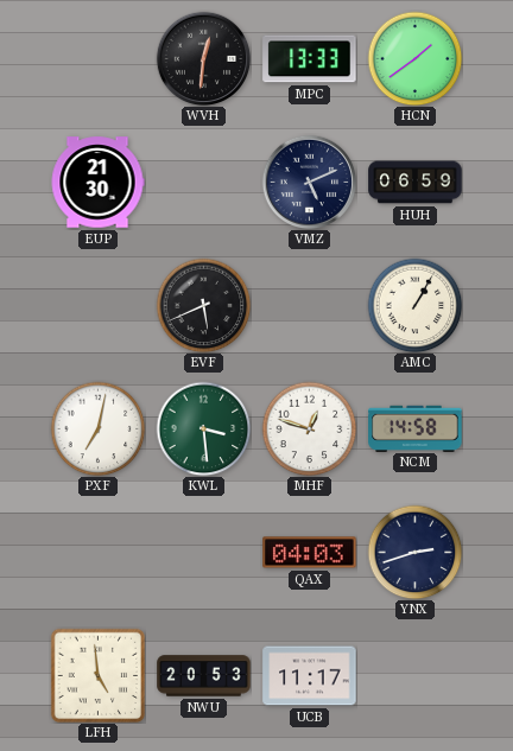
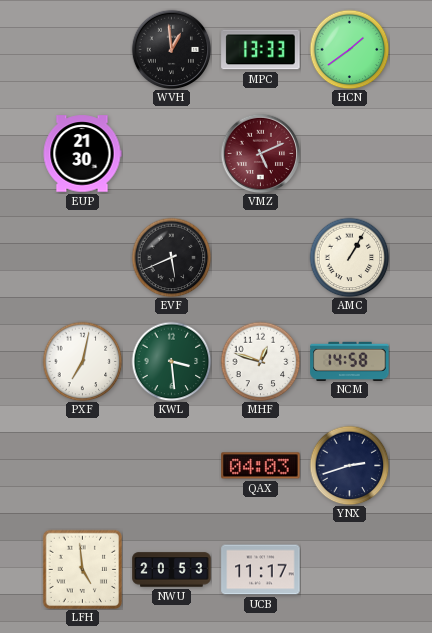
WVH: 12:31 -> 12:59
VMZ dial: navy -> burgundy
HUH: 06:59 -> none
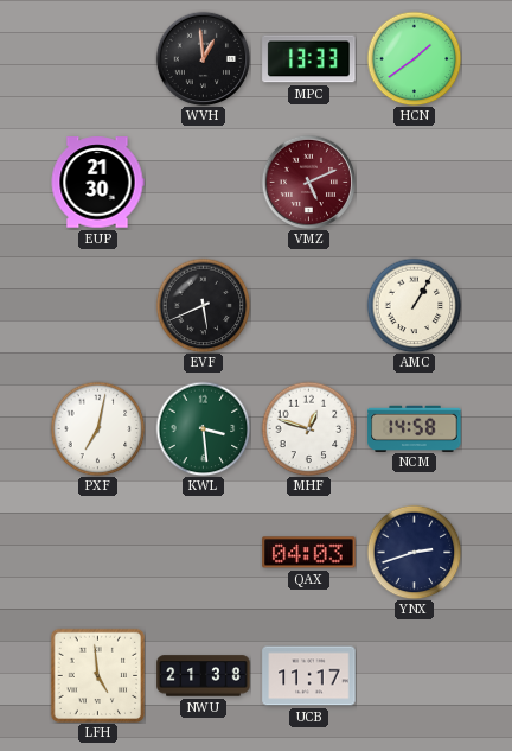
NWU: 20:53 -> 21:38
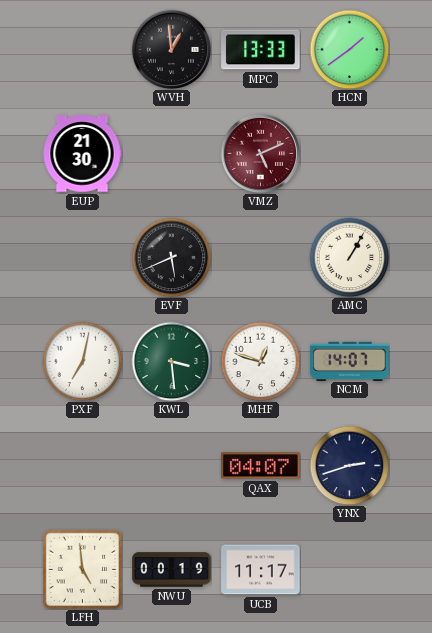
NCM: 14:58 -> 14:07
QAX: 04:03 -> 04:07
NWU: 21:38 -> 00:19
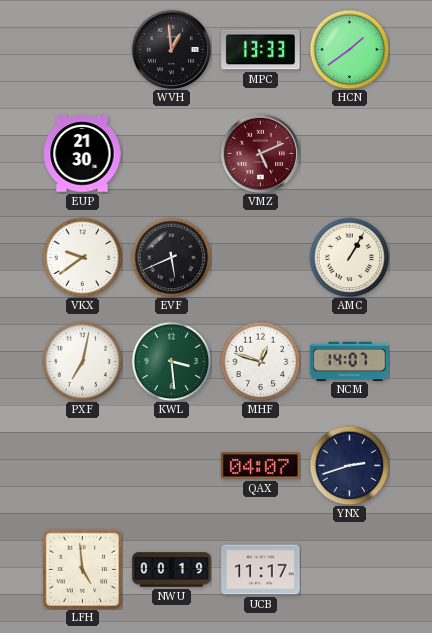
VKX: none -> 9:39
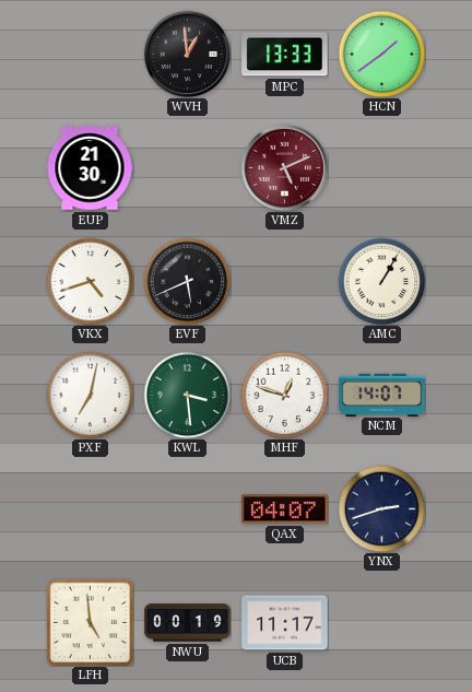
VKX: 9:39 -> 4:42
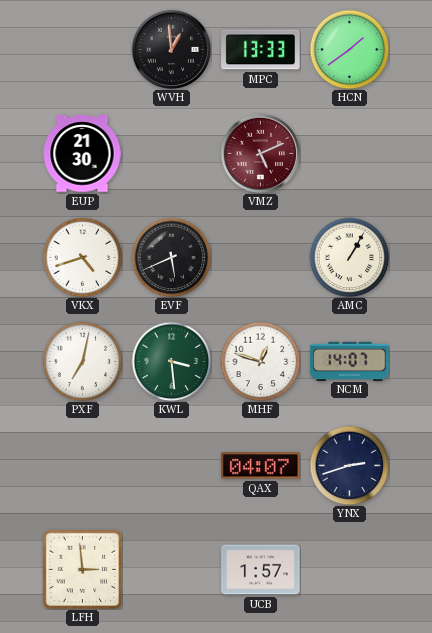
LFH: 4:59 -> 2:59
NWU: 00:19 -> none
UCB: 11:17 -> 1:57
